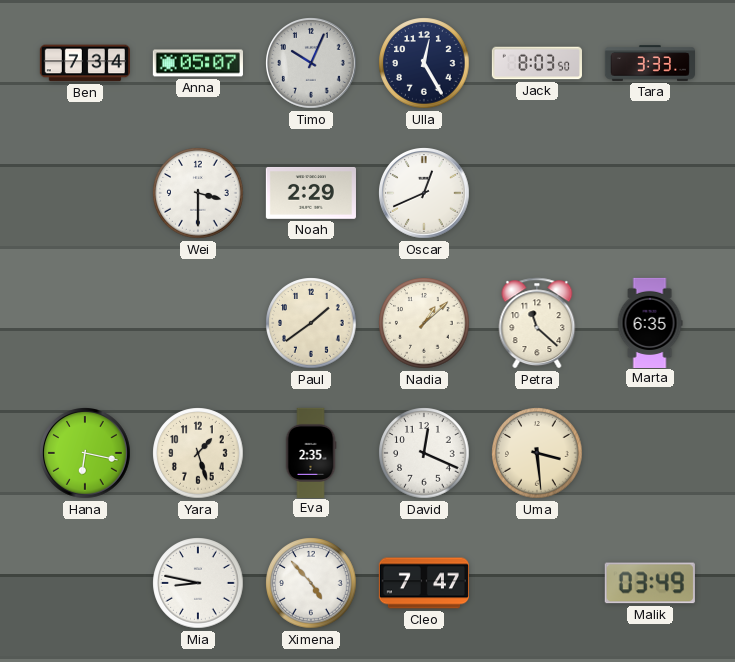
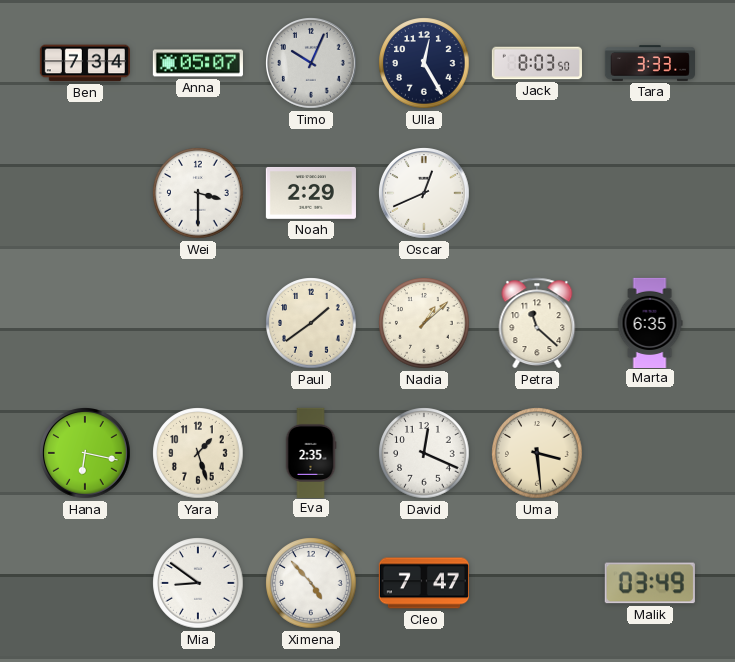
Mia: 8:47 -> 8:51
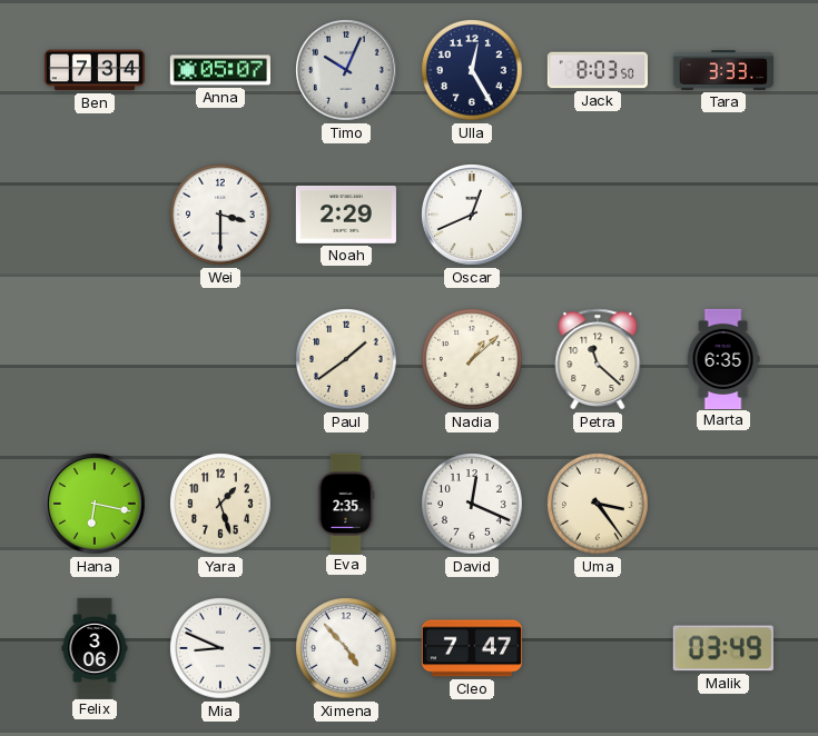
Uma: 3:29 -> 3:24
Felix: none -> 3:06
Mia: 8:51 -> 8:49
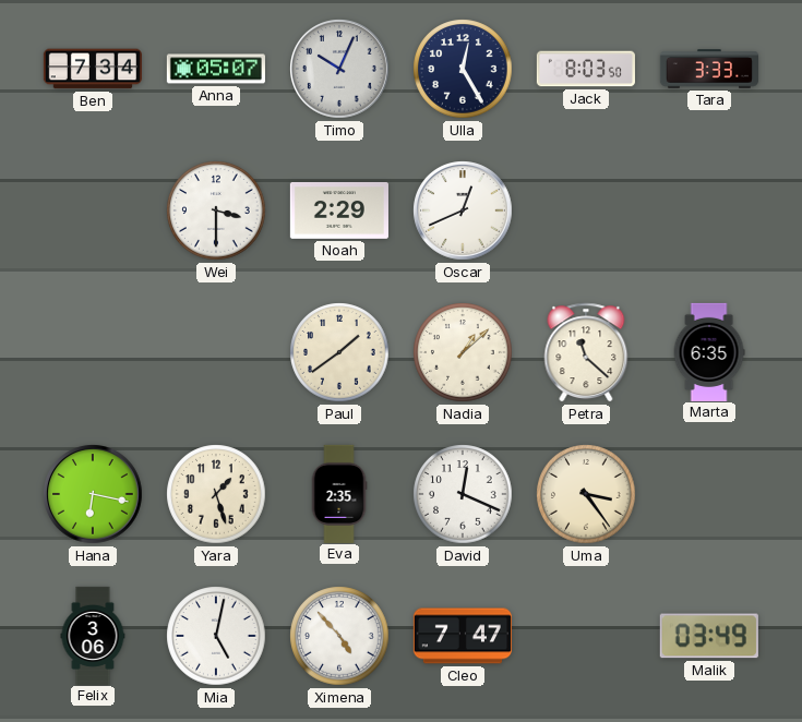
Mia: 8:49 -> 5:02
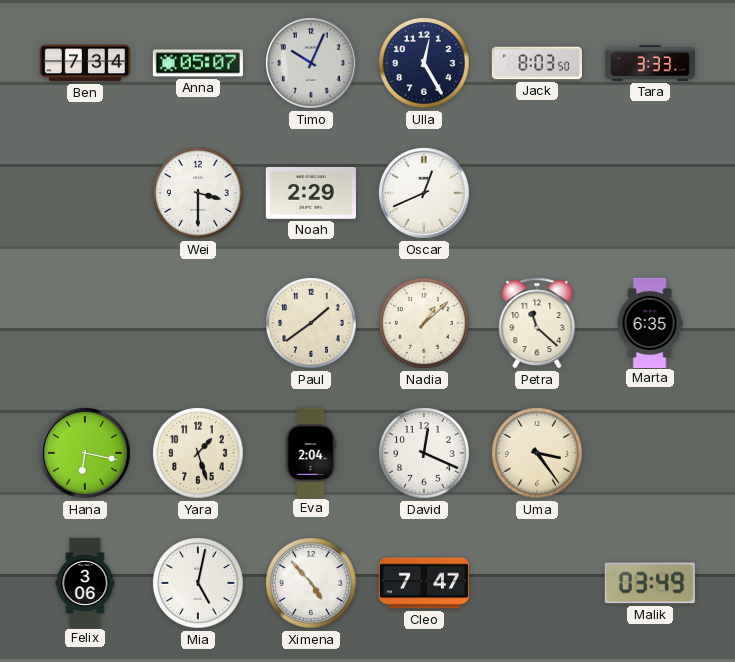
Eva: 2:35 -> 2:04
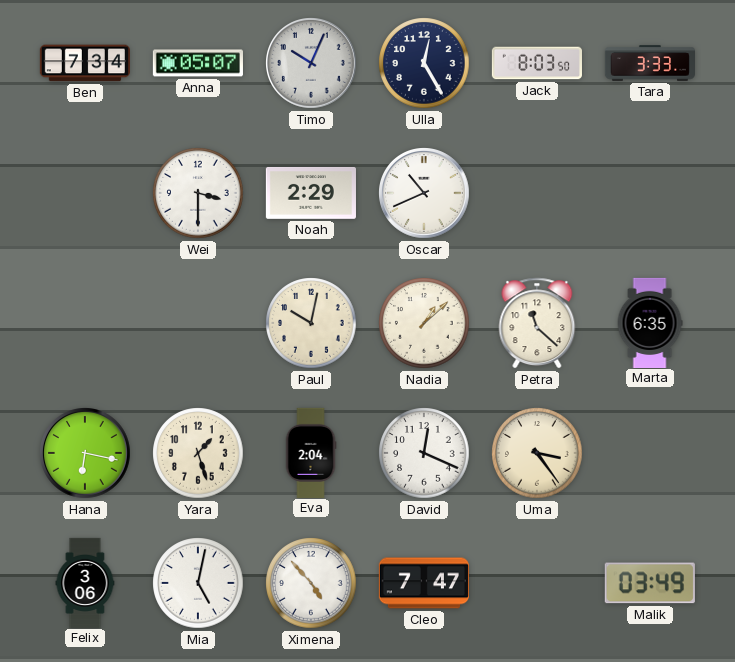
Oscar: 12:41 -> 10:41
Paul: 1:39 -> 10:02
